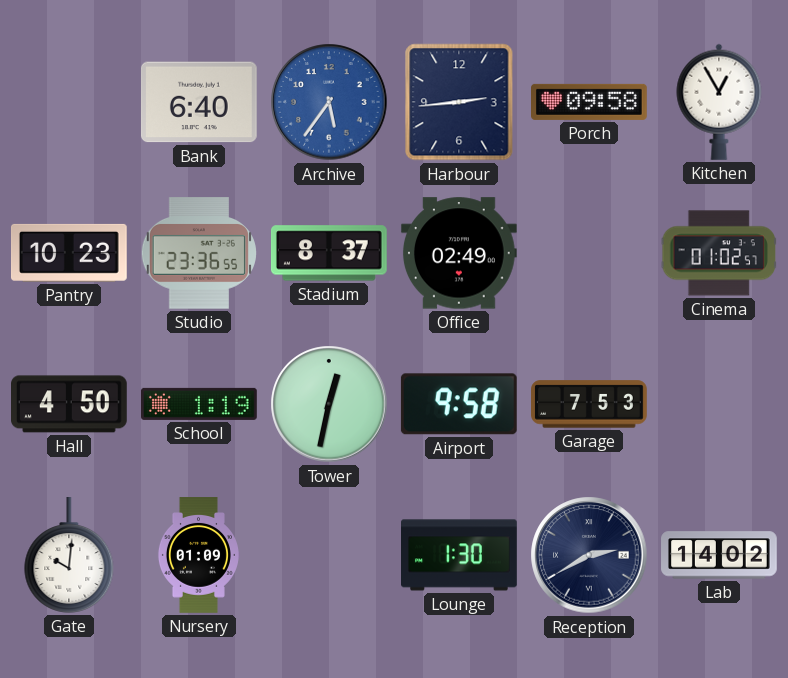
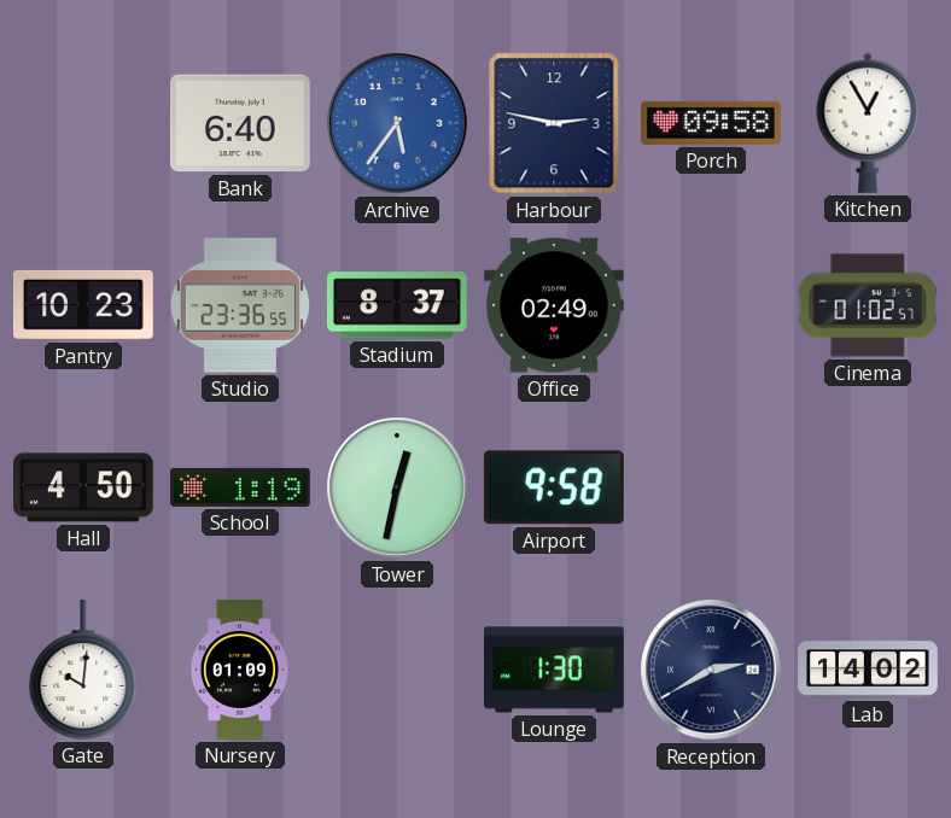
Harbour: 2:44 -> 2:47
Garage: 7:53 -> none
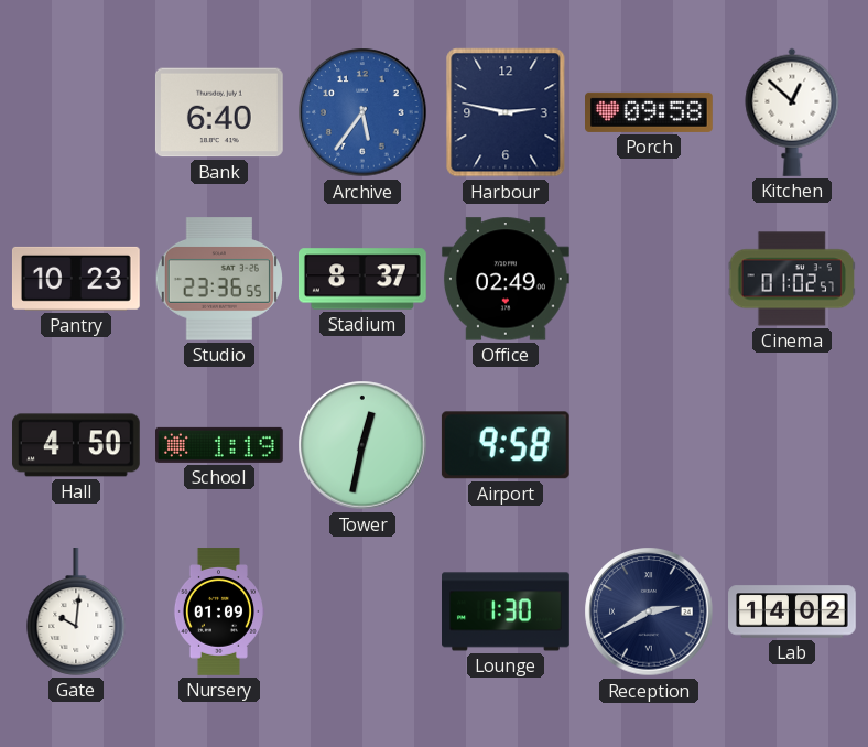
Kitchen: 12:55 -> 12:52
